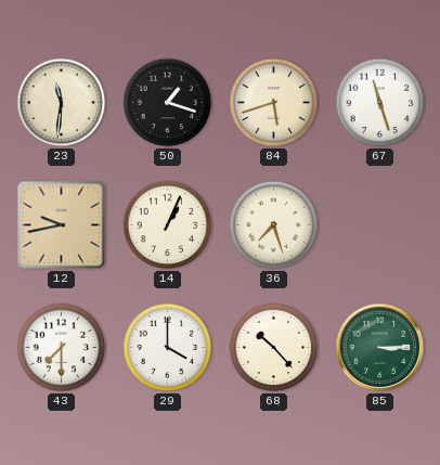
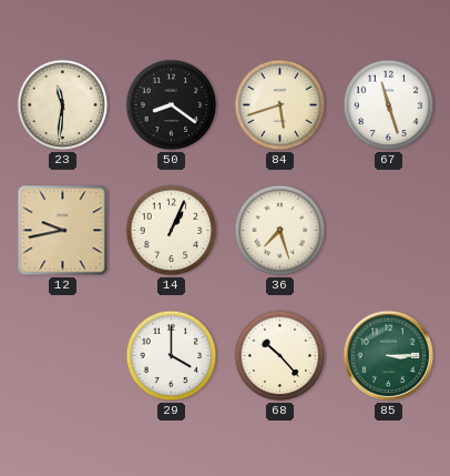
50: 1:18 -> 8:21
43: 7:30 -> none
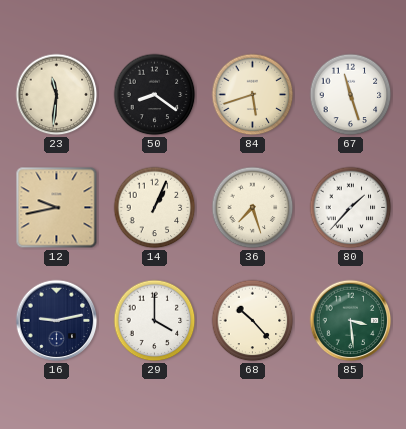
80: none -> 1:37
16: none -> 9:13
85: 3:15 -> 3:29
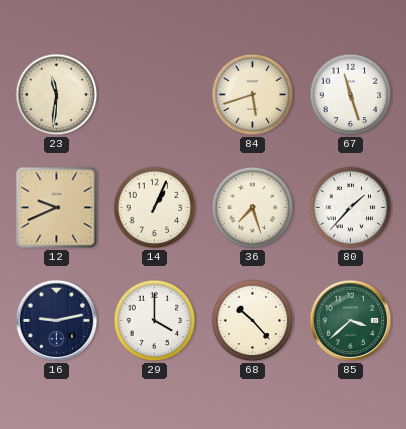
50: 8:21 -> none
12: 9:43 -> 9:41
85: 3:29 -> 3:38
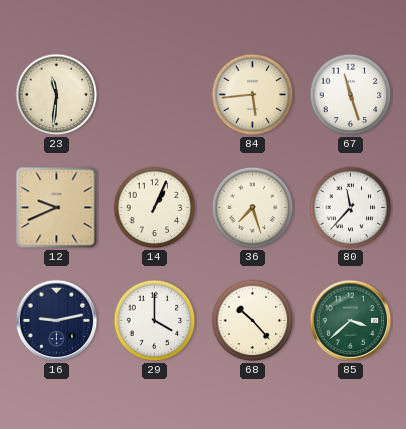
84: 5:42 -> 5:44
80: 1:37 -> 11:37
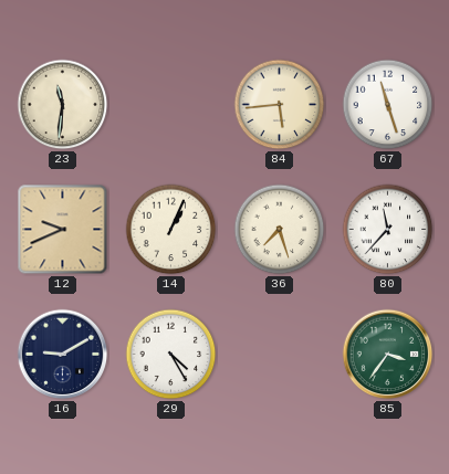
16: 9:13 -> 9:10
29: 4:00 -> 4:25
68: 10:23 -> none
85: 3:38 -> 3:36
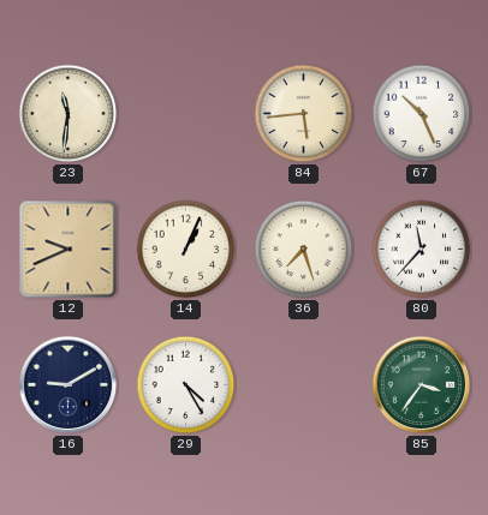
67: 11:27 -> 10:26
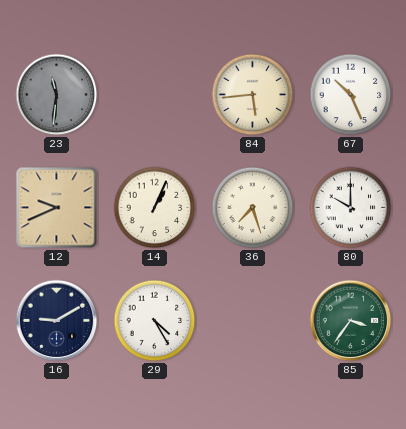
23 dial: cream -> grey
80: 11:37 -> 10:00
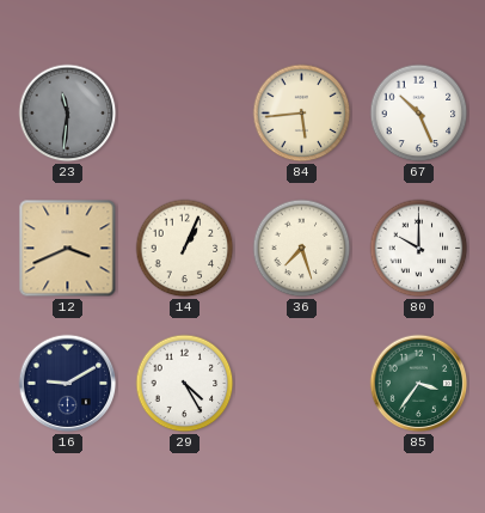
12: 9:41 -> 3:41
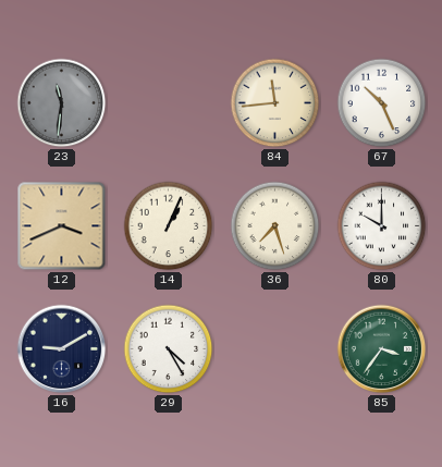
84: 5:44 -> 11:44
